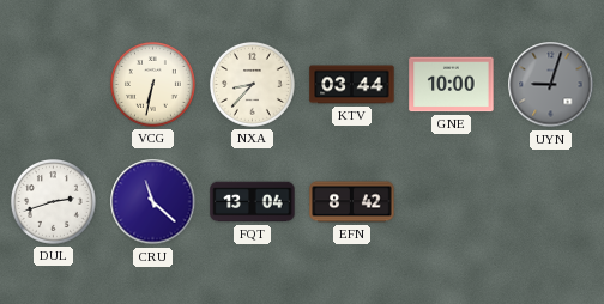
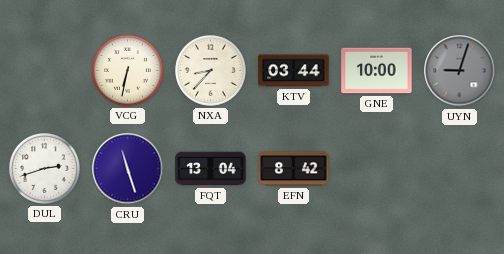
CRU: 11:22 -> 11:27
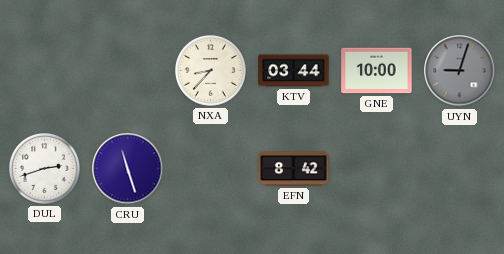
VCG: 6:32 -> none
FQT: 13:04 -> none
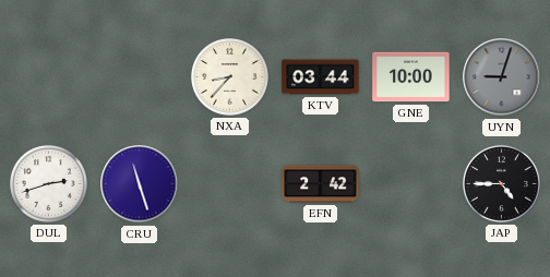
EFN: 8:42 -> 2:42
JAP: none -> 4:45
